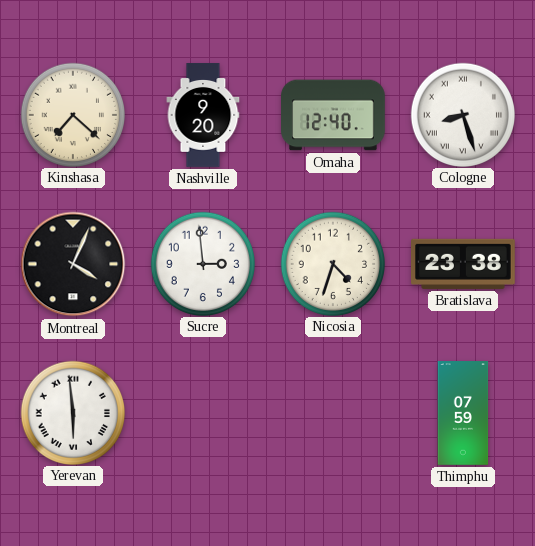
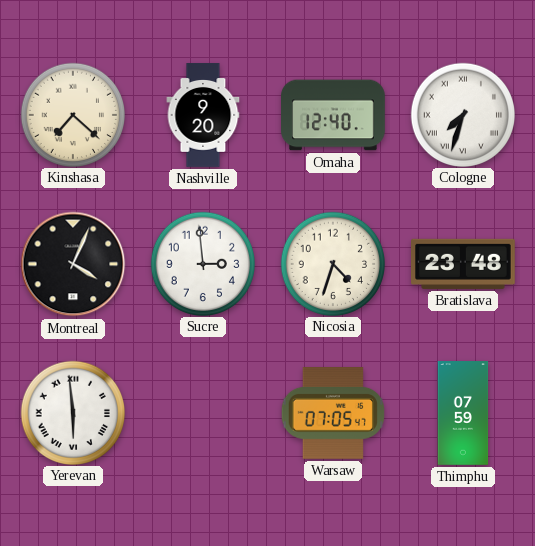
Cologne: 8:27 -> 7:33
Bratislava: 23:38 -> 23:48
Warsaw: none -> 07:05
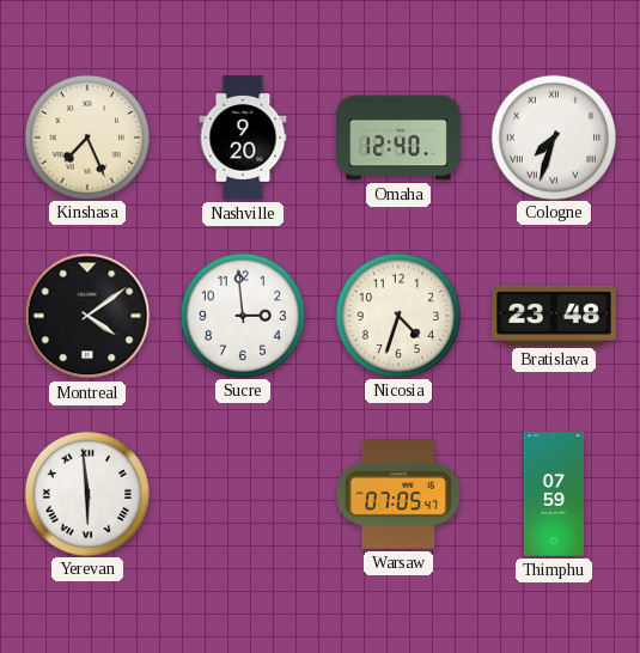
Kinshasa: 7:22 -> 7:26
Montreal: 4:04 -> 4:09
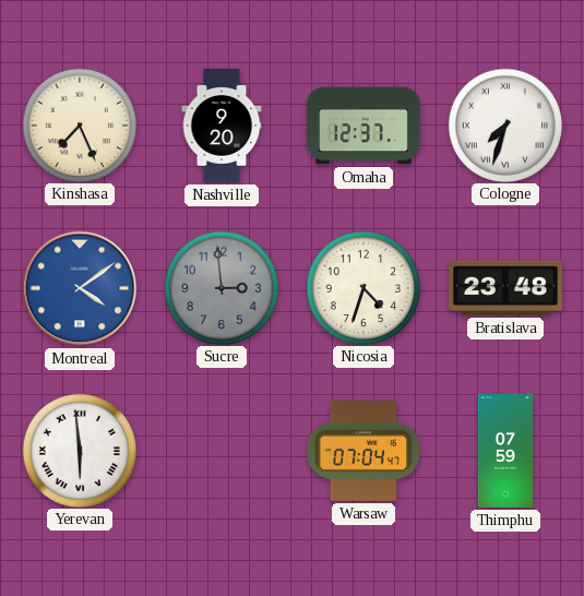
Omaha: 12:40 -> 12:37
Montreal dial: black -> blue
Sucre dial: white -> grey
Warsaw: 07:05 -> 07:04
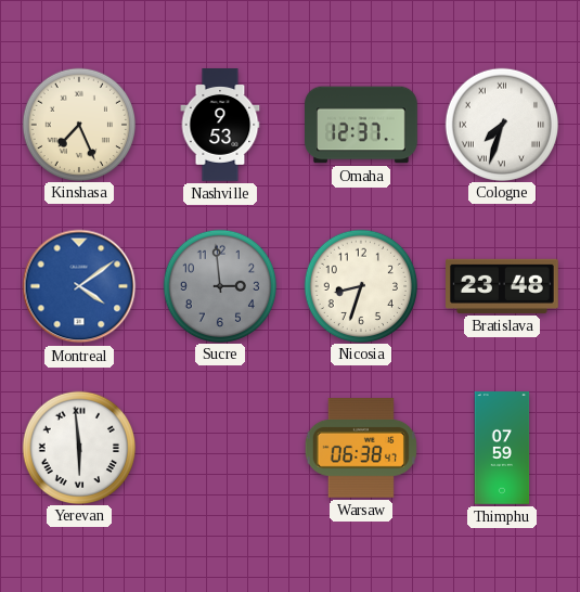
Nashville: 9:20 -> 9:53
Nicosia: 4:33 -> 8:33
Warsaw: 07:04 -> 06:38
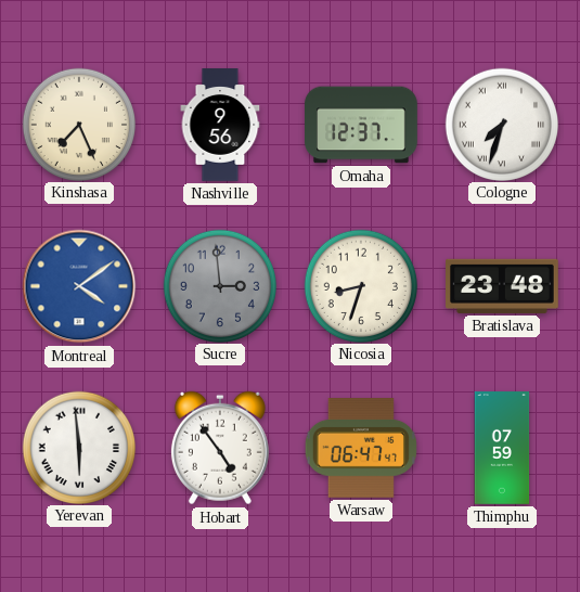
Nashville: 9:53 -> 9:56
Hobart: none -> 4:54
Warsaw: 06:38 -> 06:47
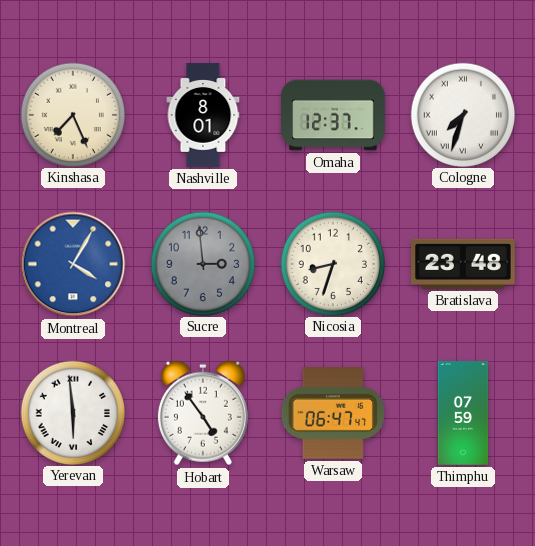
Nashville: 9:56 -> 8:01
Montreal: 4:09 -> 4:05
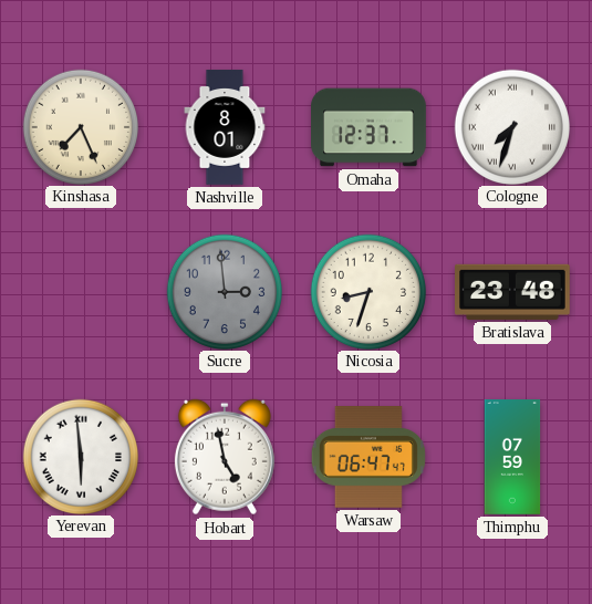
Montreal: 4:05 -> none
Hobart: 4:54 -> 4:58
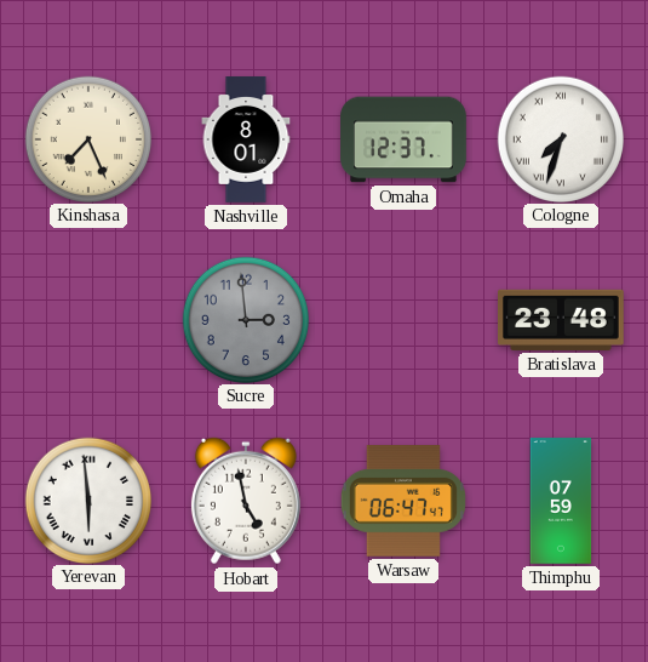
Nicosia: 8:33 -> none
